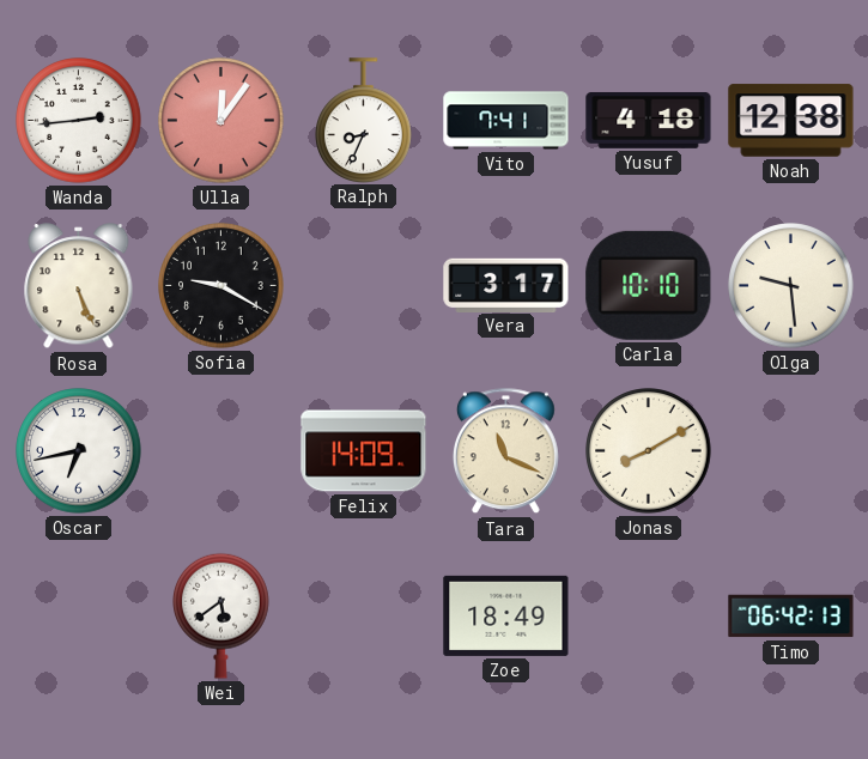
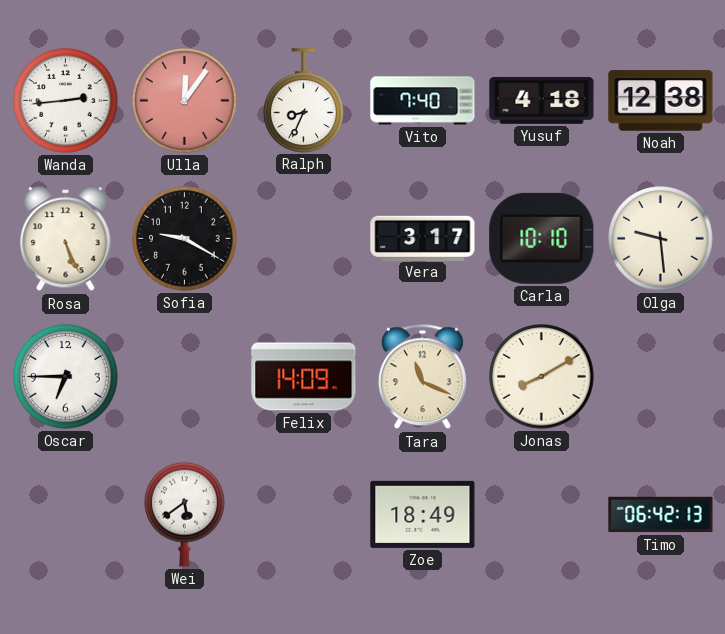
Vito: 7:41 -> 7:40
Oscar: 6:43 -> 6:45
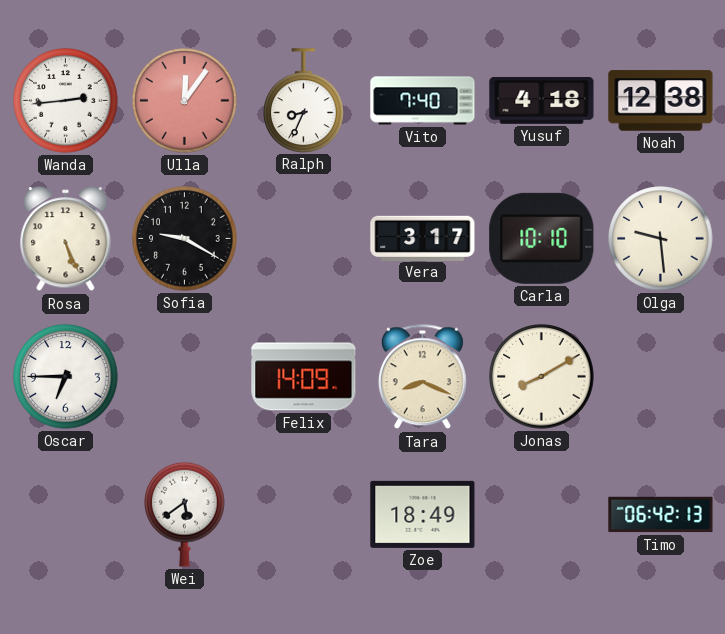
Tara: 11:19 -> 8:19
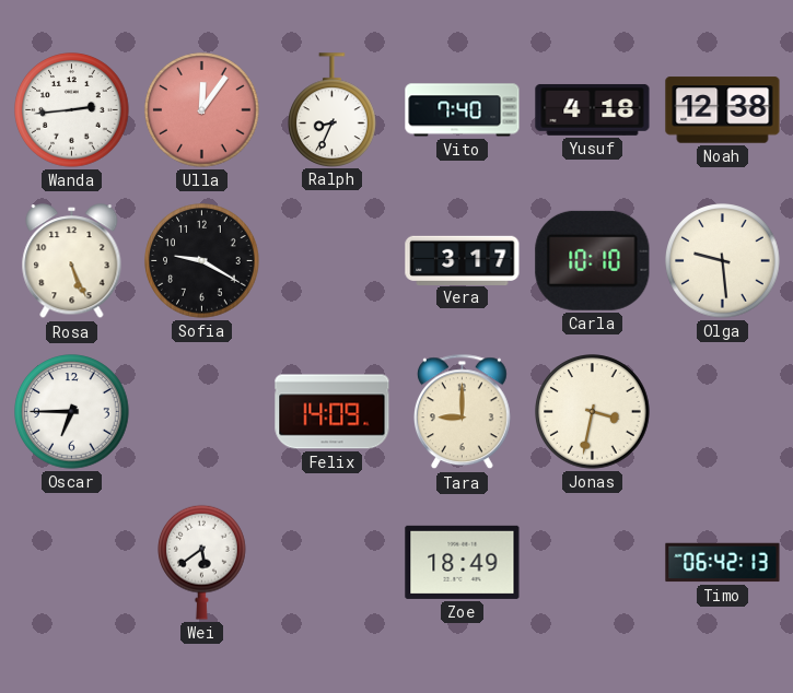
Tara: 8:19 -> 9:00
Jonas: 8:10 -> 3:32
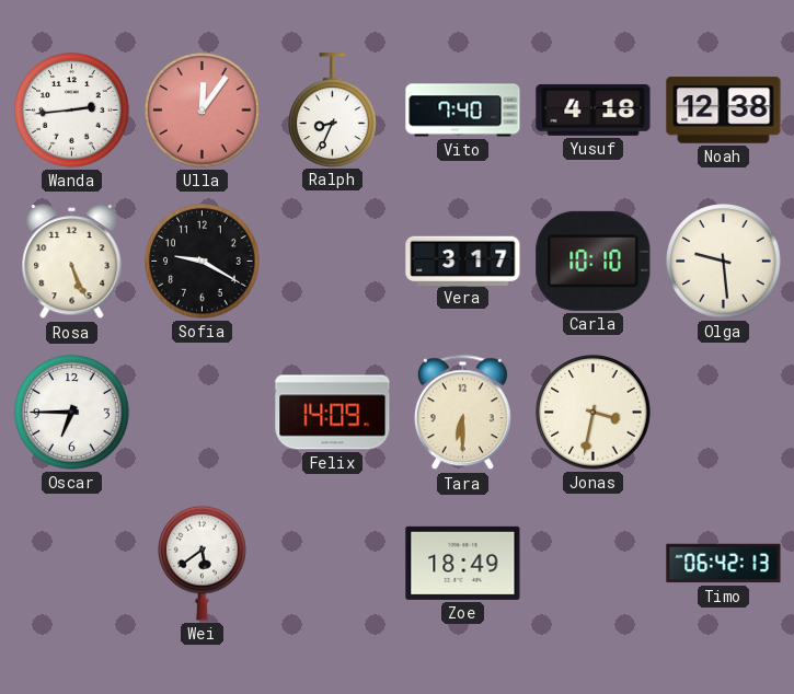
Tara: 9:00 -> 6:30
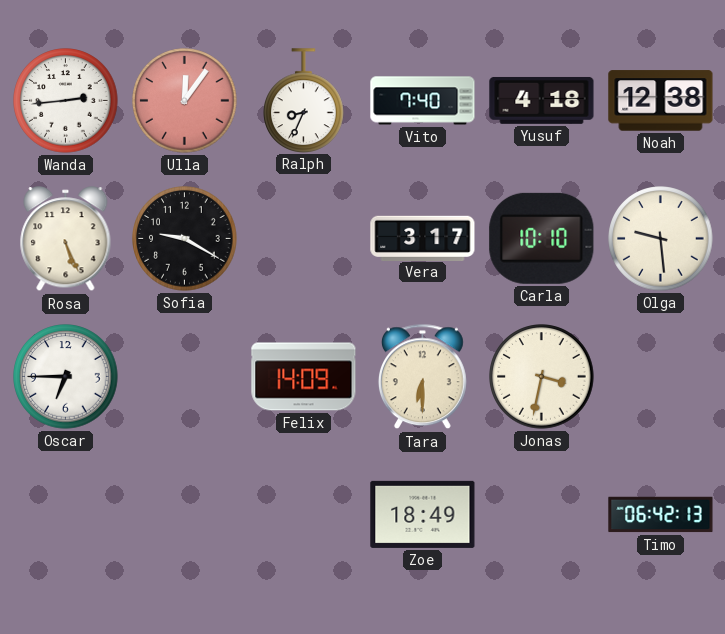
Wei: 5:39 -> none
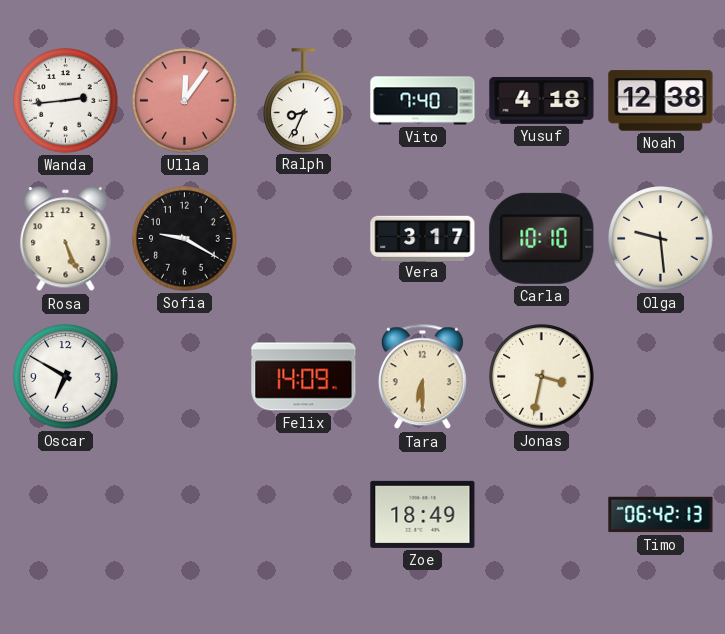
Oscar: 6:45 -> 6:50
